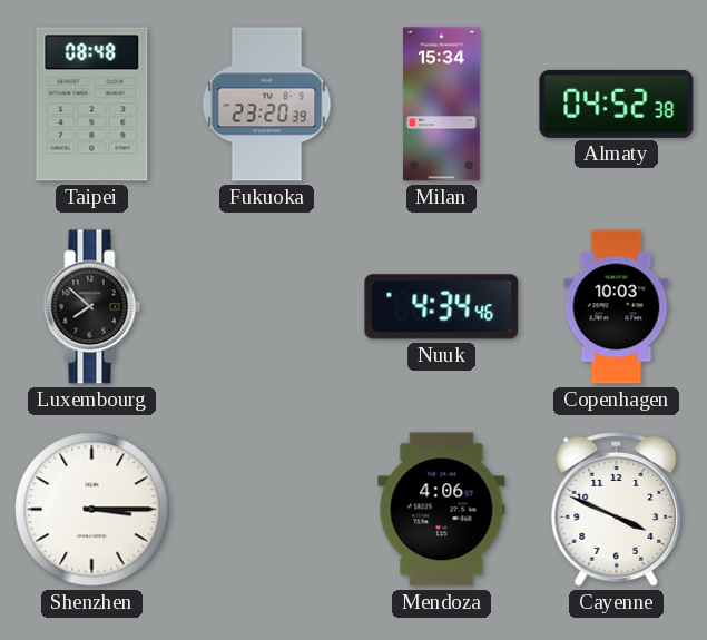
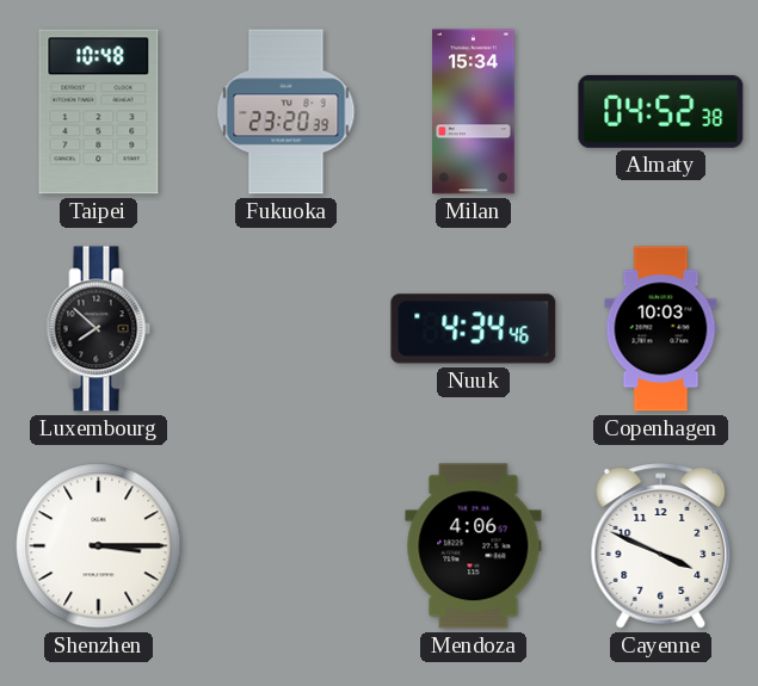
Taipei: 08:48 -> 10:48
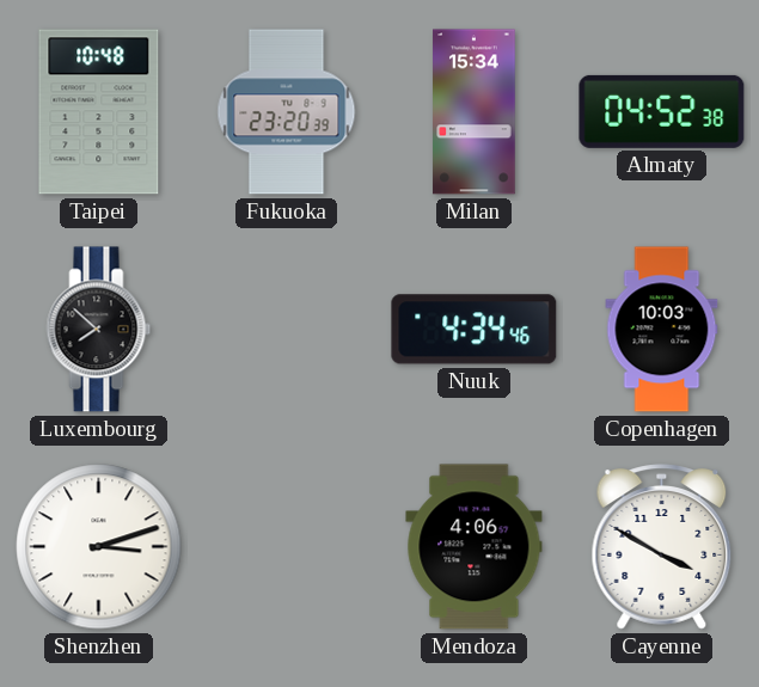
Shenzhen: 3:15 -> 3:12
Cayenne: 3:49 -> 3:50
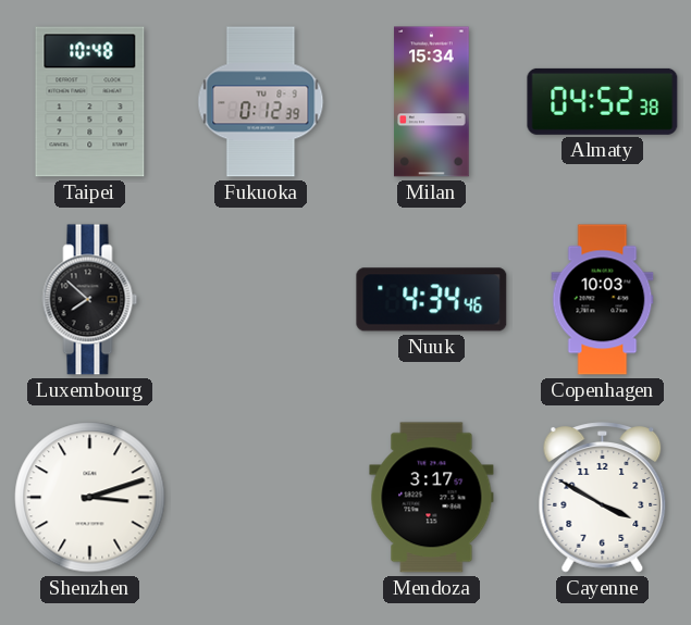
Fukuoka: 23:20 -> 0:12
Mendoza: 4:06 -> 3:17
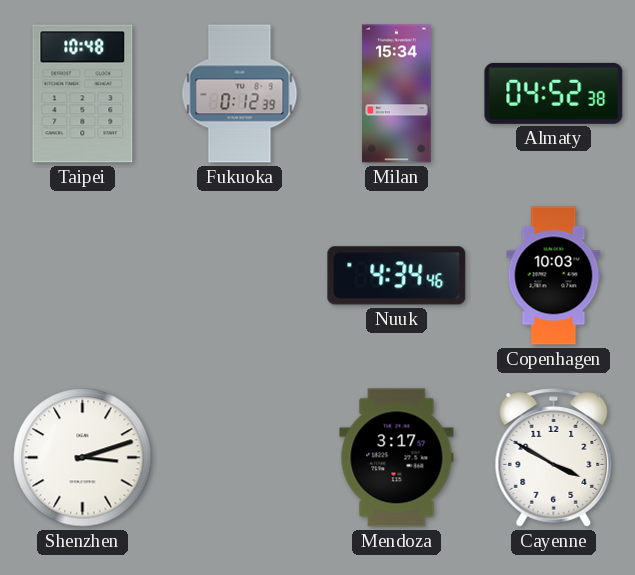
Luxembourg: 7:52 -> none
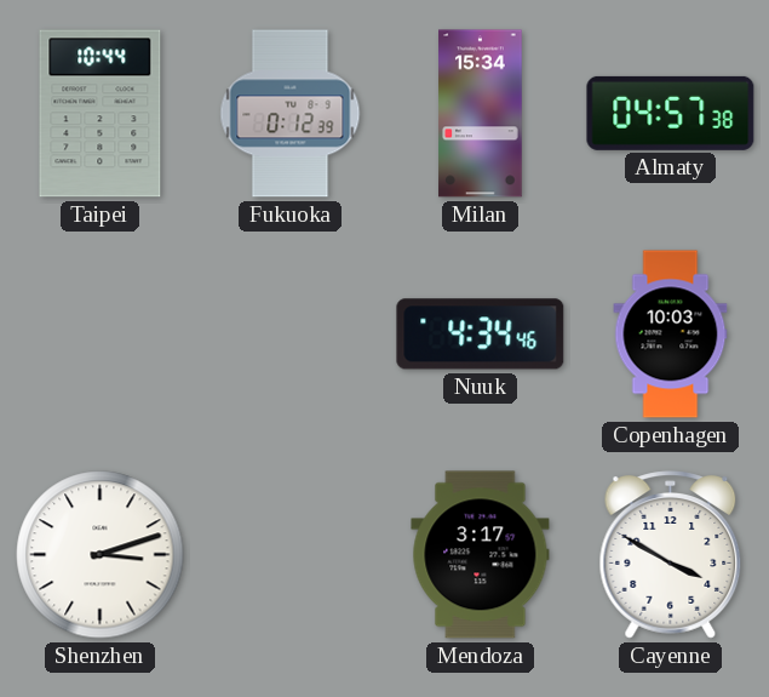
Taipei: 10:48 -> 10:44
Almaty: 04:52 -> 04:57
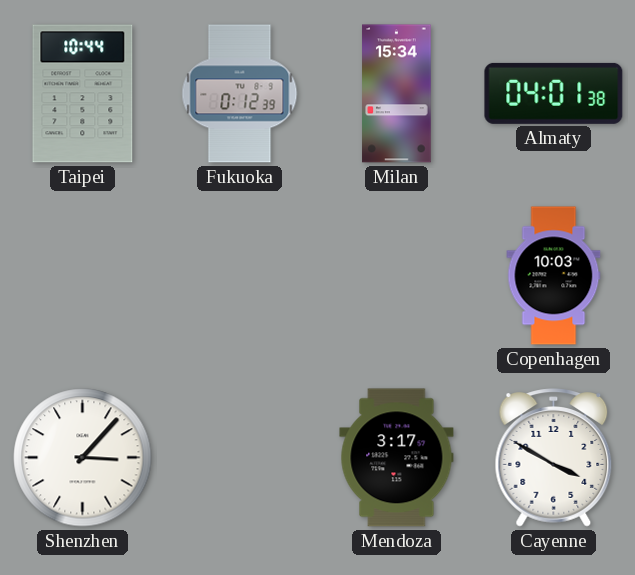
Almaty: 04:57 -> 04:01
Nuuk: 4:34 -> none
Shenzhen: 3:12 -> 3:07
